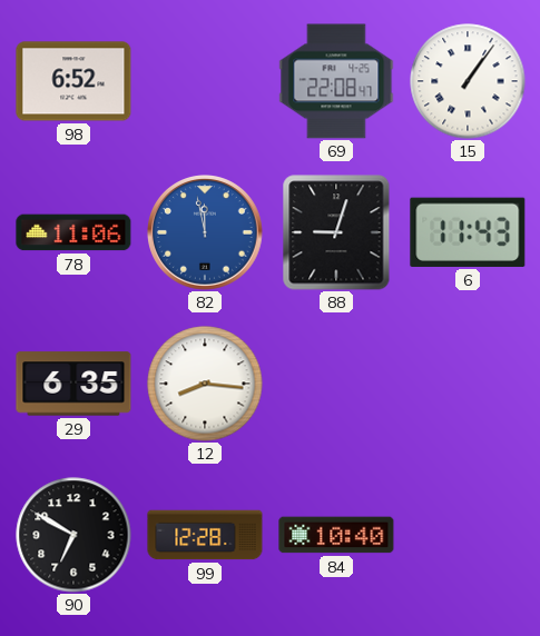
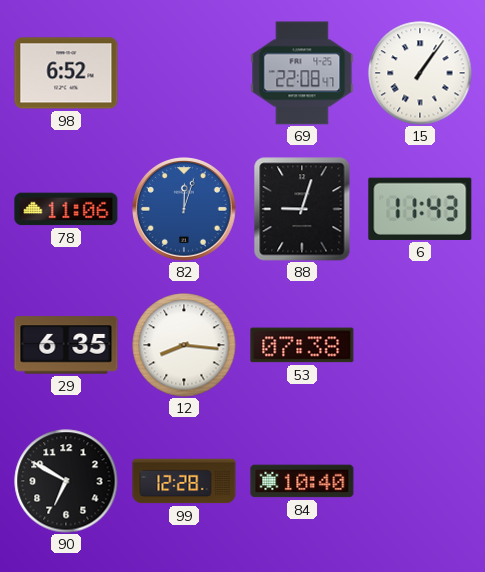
82: 11:58 -> 12:03
53: none -> 07:38
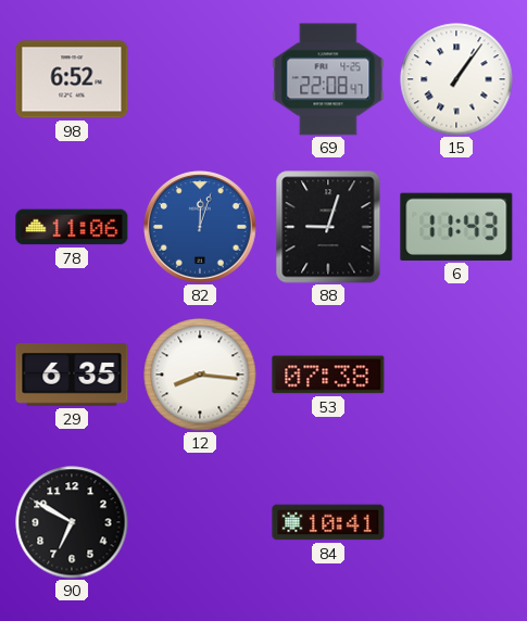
99: 12:28 -> none
84: 10:40 -> 10:41
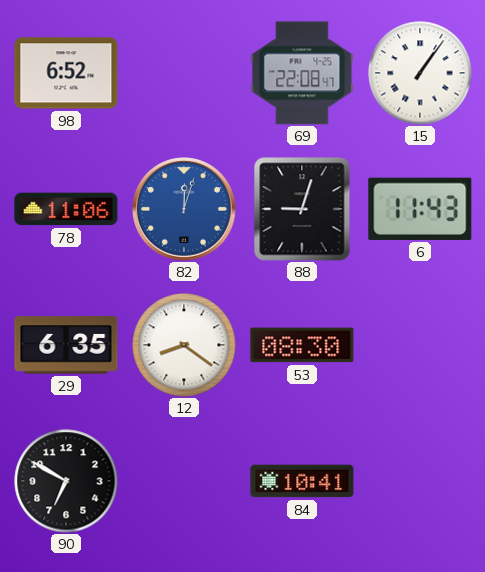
12: 8:16 -> 8:21
53: 07:38 -> 08:30
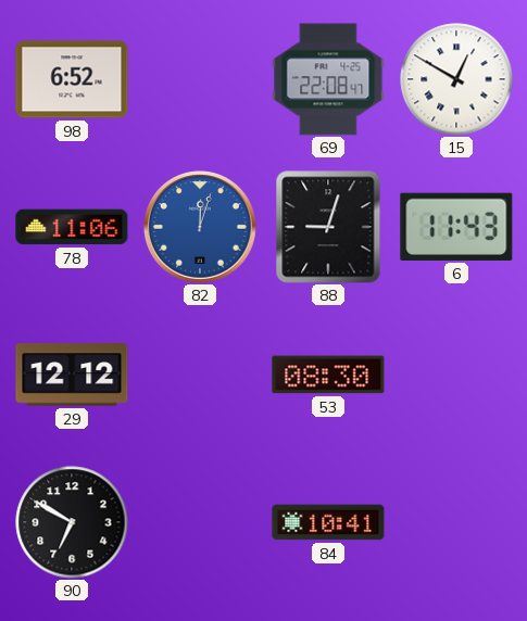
15: 1:06 -> 12:50
29: 6:35 -> 12:12
12: 8:21 -> none
